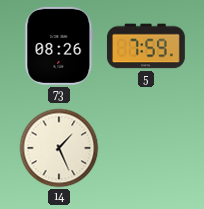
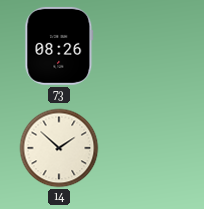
5: 7:59 -> none
14: 1:26 -> 1:52
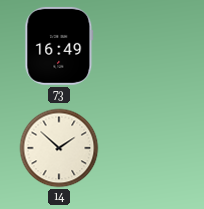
73: 08:26 -> 16:49
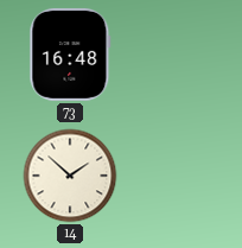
73: 16:49 -> 16:48
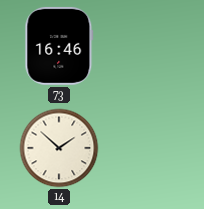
73: 16:48 -> 16:46
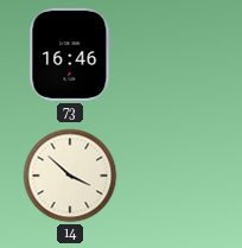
14: 1:52 -> 3:52
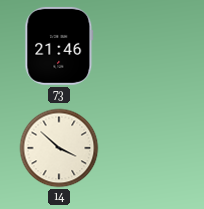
73: 16:46 -> 21:46
